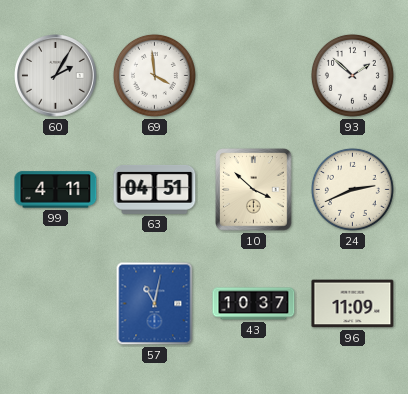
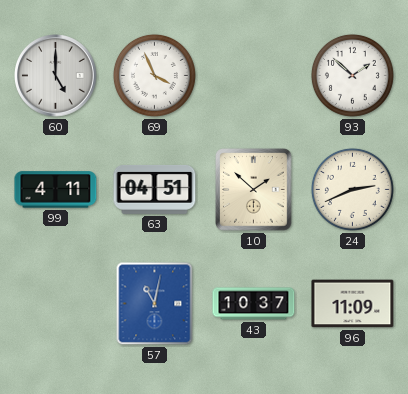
60: 2:05 -> 5:00
69: 3:59 -> 3:56
10: 3:52 -> 1:52
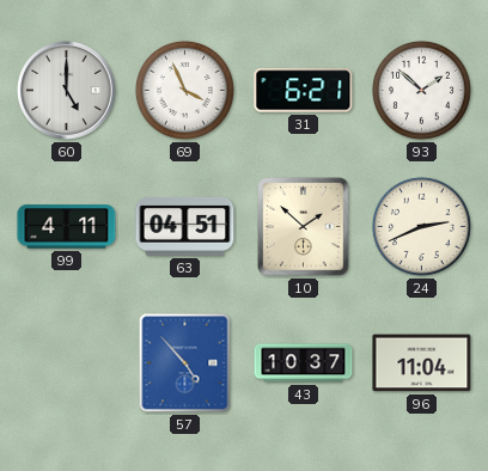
31: none -> 6:21
57: 11:02 -> 4:53
96: 11:09 -> 11:04
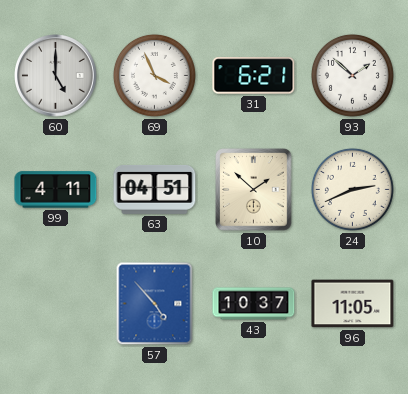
96: 11:04 -> 11:05
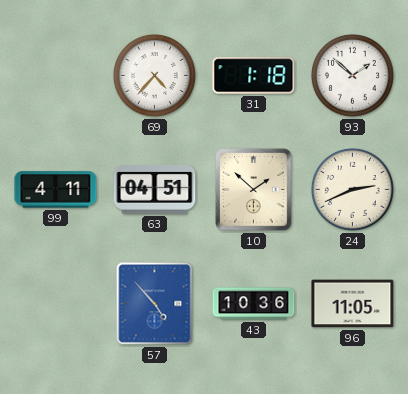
60: 5:00 -> none
69: 3:56 -> 4:37
31: 6:21 -> 1:18
43: 10:37 -> 10:36
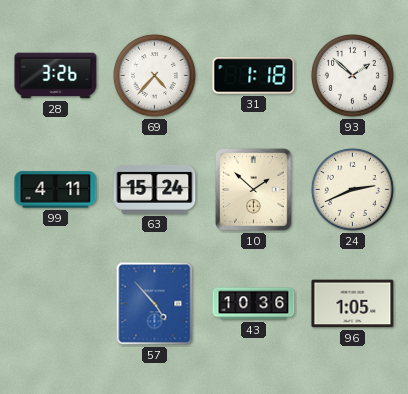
28: none -> 3:26
63: 04:51 -> 15:24
96: 11:05 -> 1:05
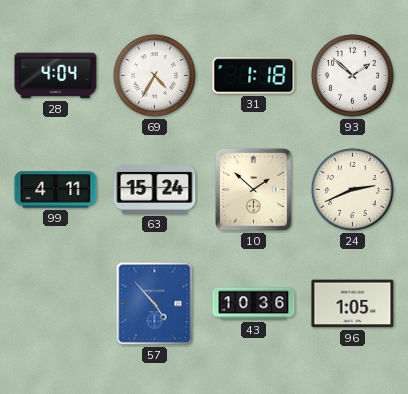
28: 3:26 -> 4:04
69: 4:37 -> 4:35
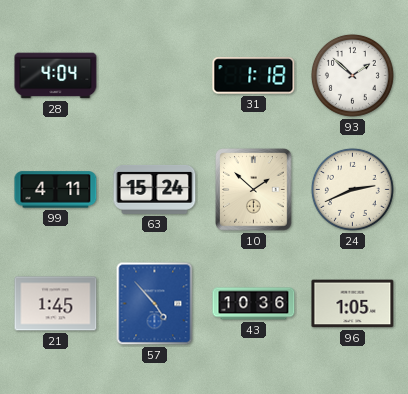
69: 4:35 -> none
21: none -> 1:45
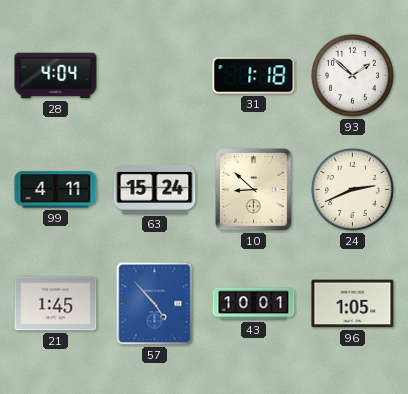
10: 1:52 -> 8:52
43: 10:36 -> 10:01
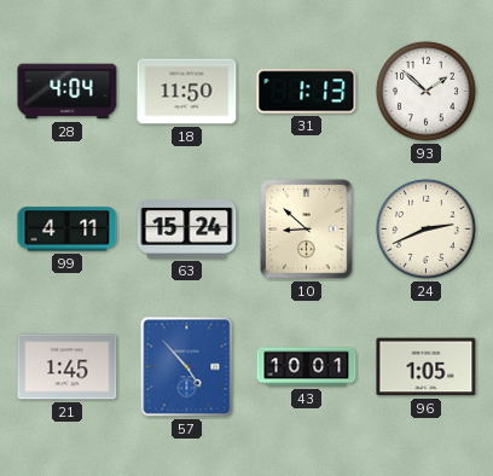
18: none -> 11:50
31: 1:18 -> 1:13
